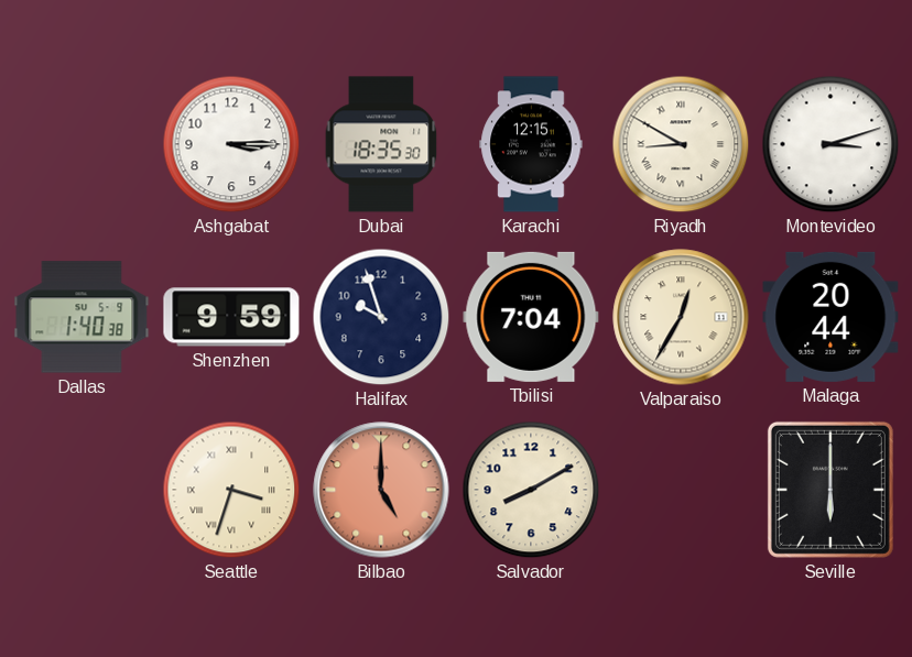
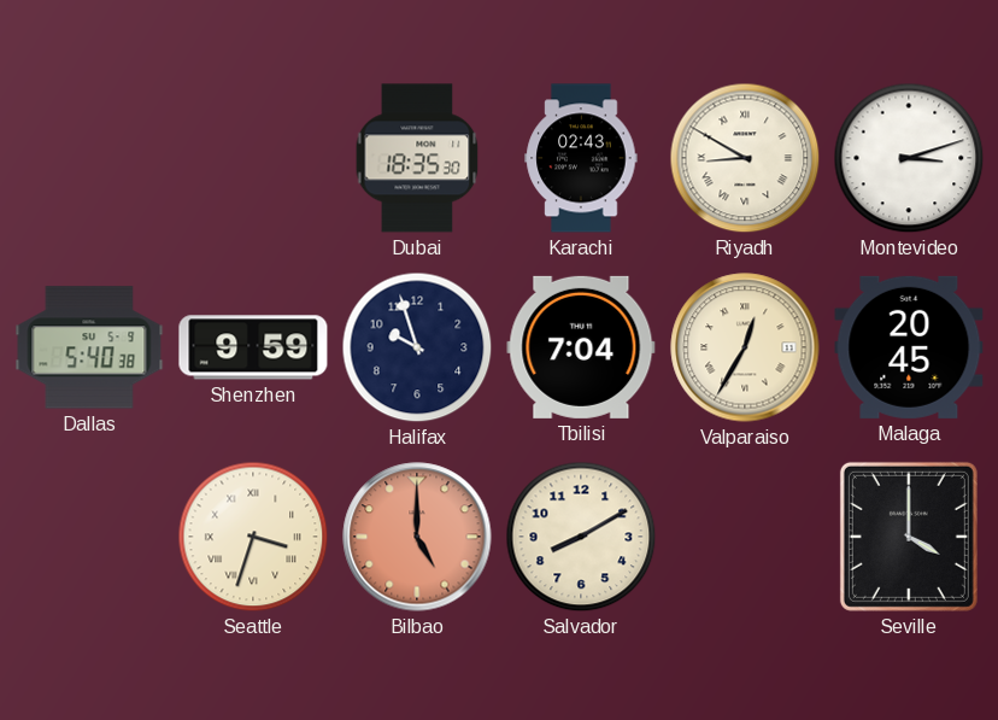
Ashgabat: 3:15 -> none
Karachi: 12:15 -> 02:43
Dallas: 1:40 -> 5:40
Malaga: 20:44 -> 20:45
Seville: 6:00 -> 4:00
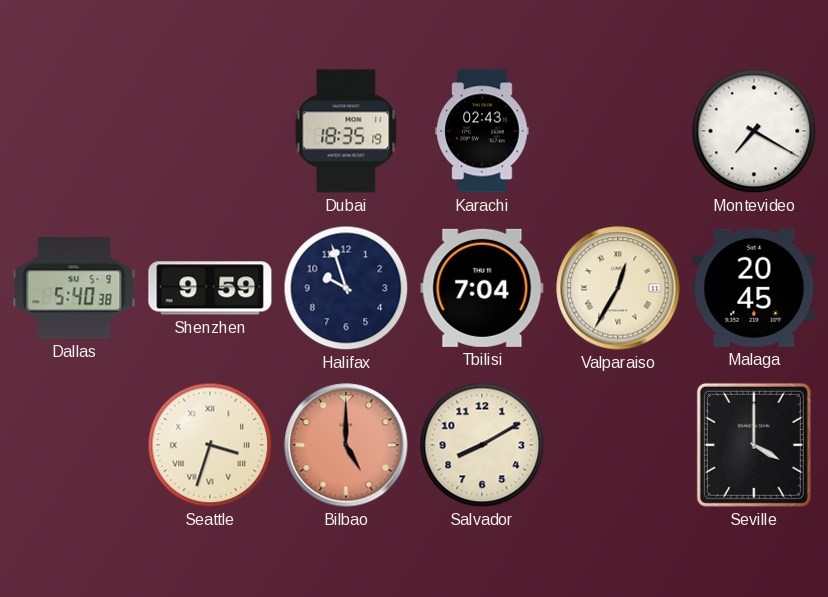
Dubai: 18:35:30 -> 18:35:19
Riyadh: 8:50 -> none
Montevideo: 3:12 -> 7:20
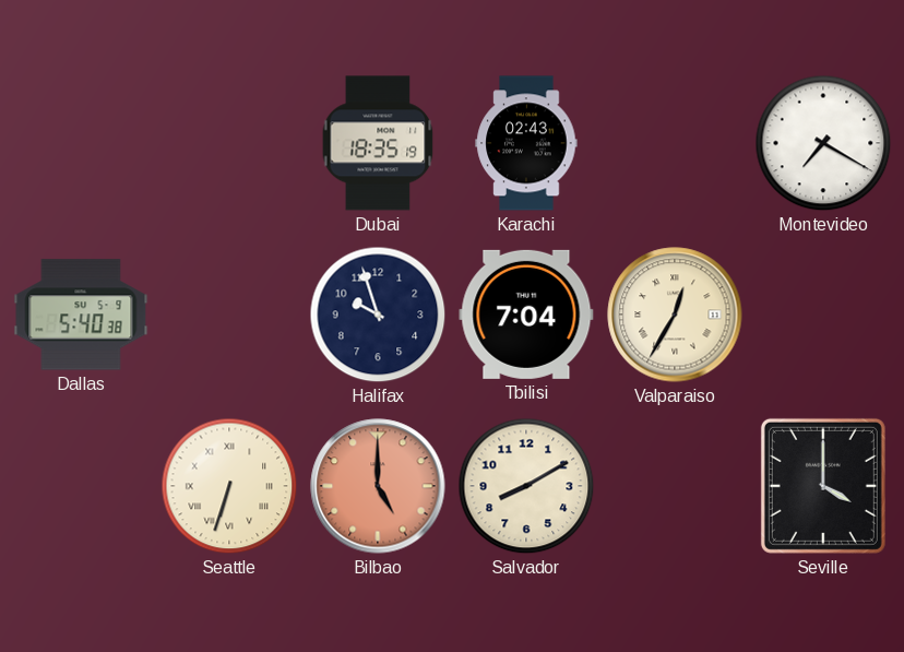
Shenzhen: 9:59 -> none
Malaga: 20:45 -> none
Seattle: 3:33 -> 6:33
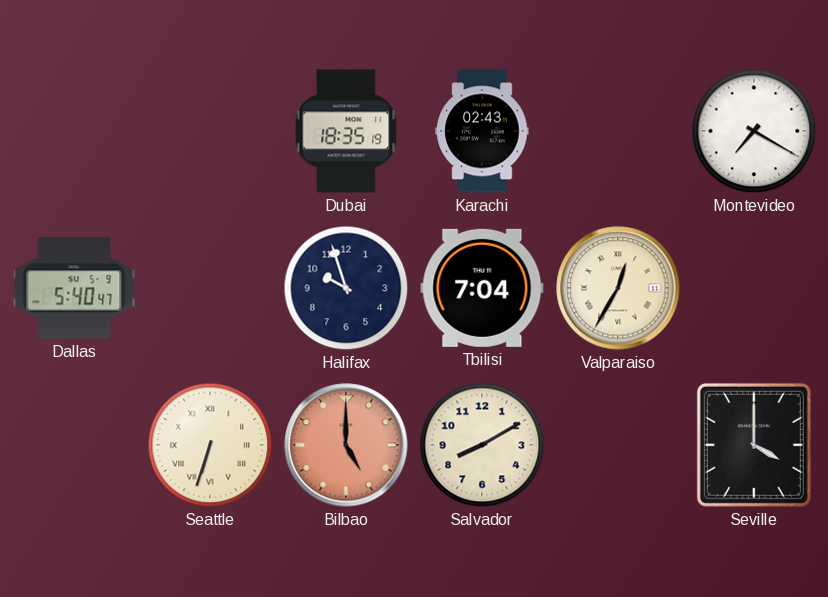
Dallas: 5:40:38 -> 5:40:47
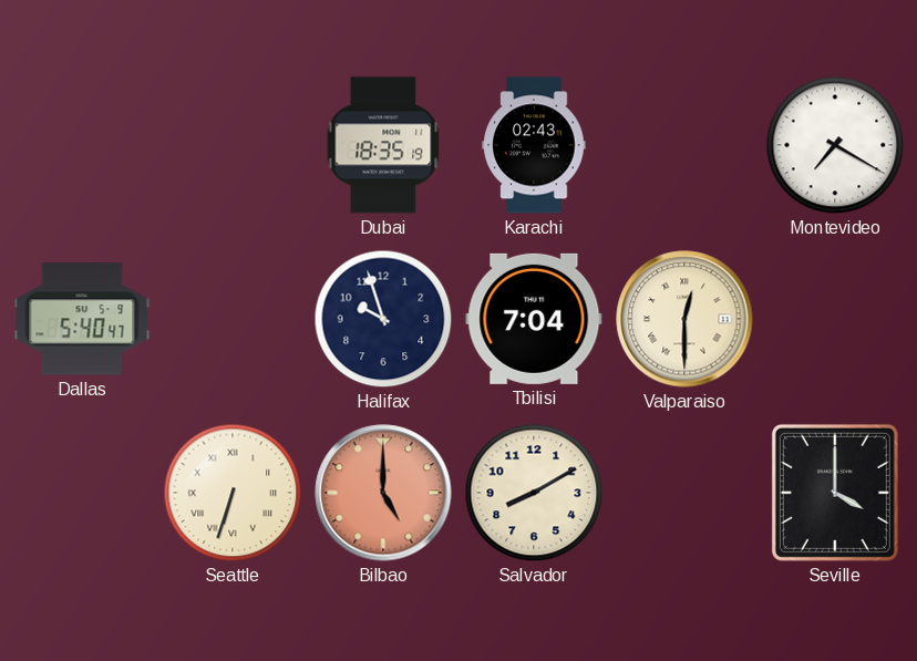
Valparaiso: 12:35 -> 12:30
